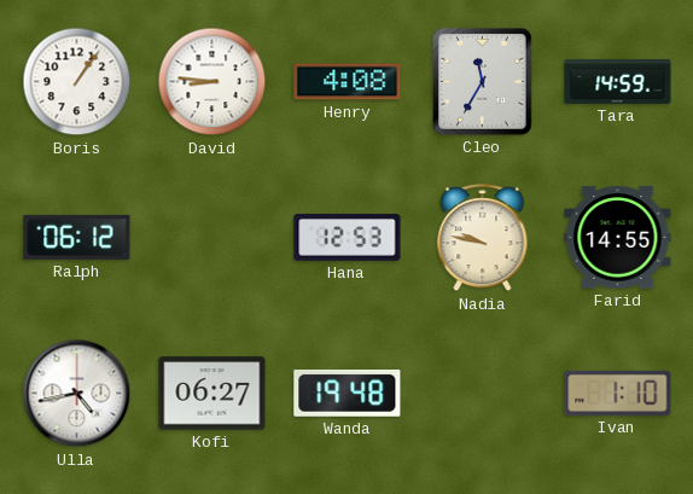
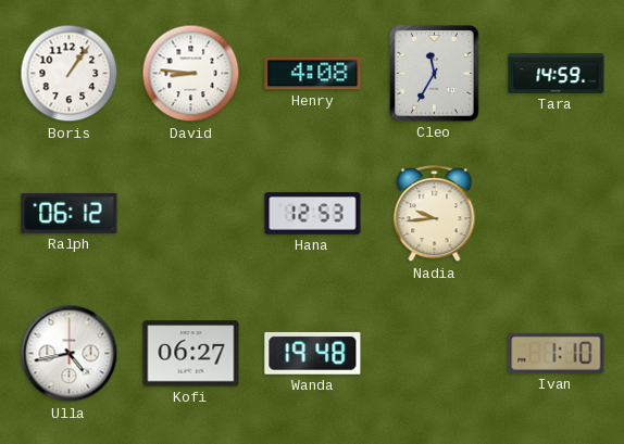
Nadia: 9:47 -> 9:44
Farid: 14:55 -> none
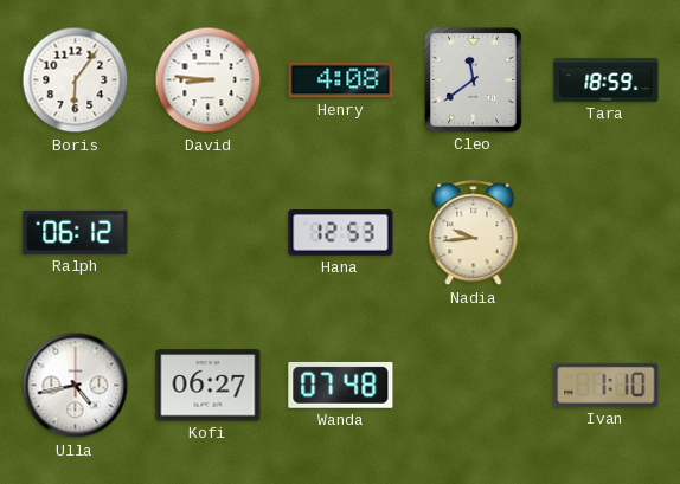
Boris: 1:06 -> 6:06
Cleo: 11:35 -> 11:39
Tara: 14:59 -> 18:59
Wanda: 19:48 -> 07:48
